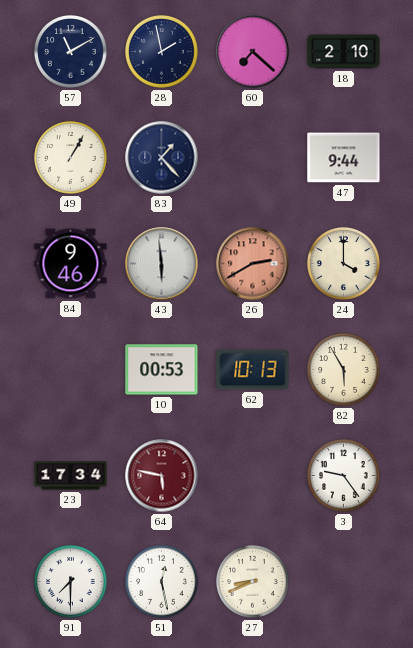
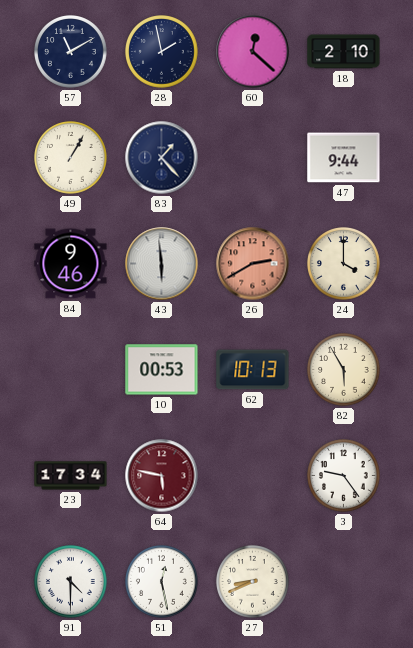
60: 7:22 -> 12:22
91: 7:30 -> 4:30
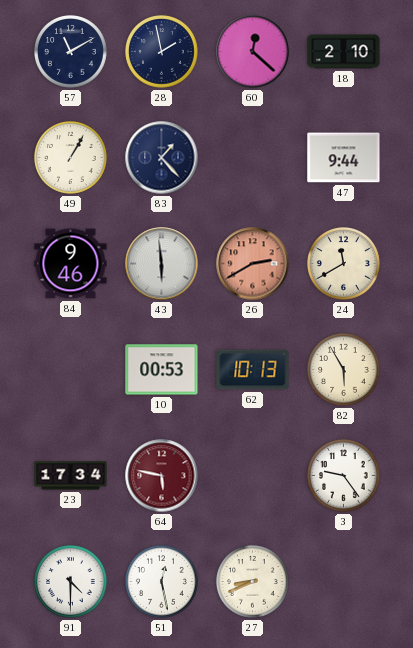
24: 4:00 -> 11:40
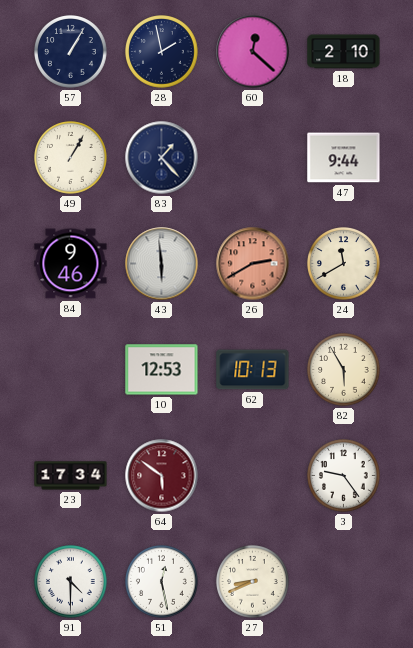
57: 11:10 -> 1:05
10: 00:53 -> 12:53
64: 5:47 -> 5:51
